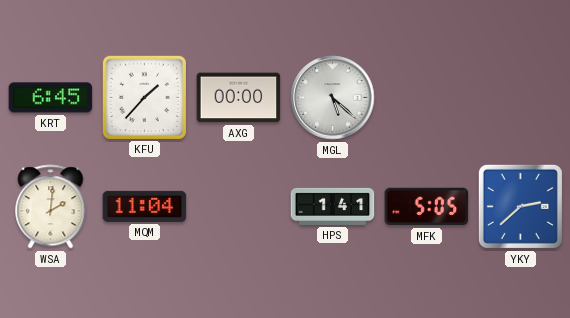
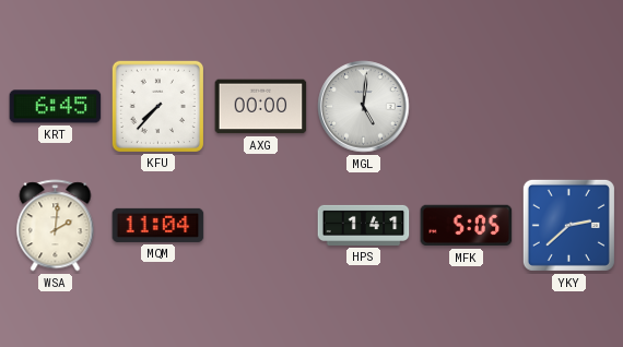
KFU: 1:37 -> 7:37
MGL: 5:22 -> 5:01
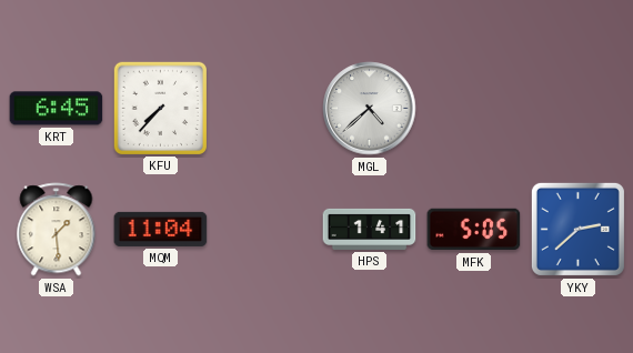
AXG: 00:00 -> none
MGL: 5:01 -> 4:38
WSA: 2:01 -> 1:29
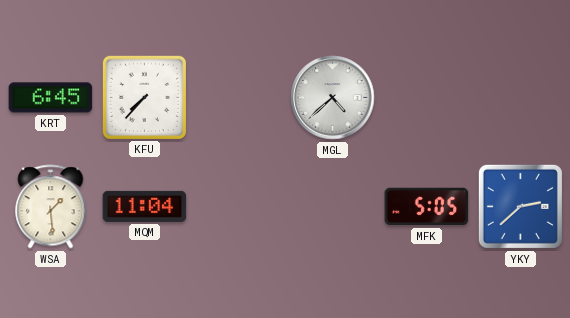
HPS: 1:41 -> none
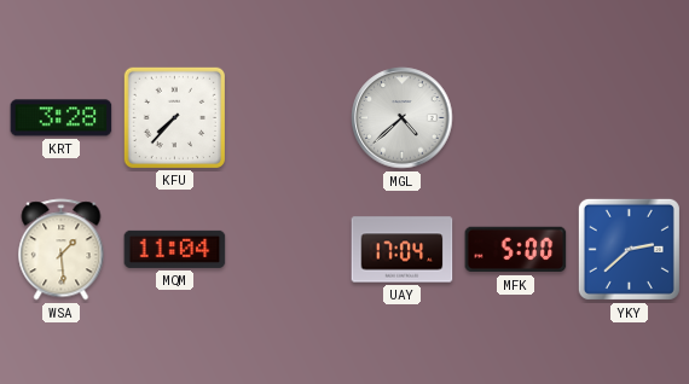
KRT: 6:45 -> 3:28
UAY: none -> 17:04
MFK: 5:05 -> 5:00
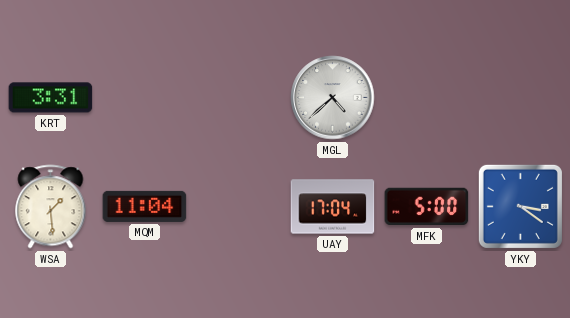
KRT: 3:28 -> 3:31
KFU: 7:37 -> none
YKY: 2:38 -> 3:21
